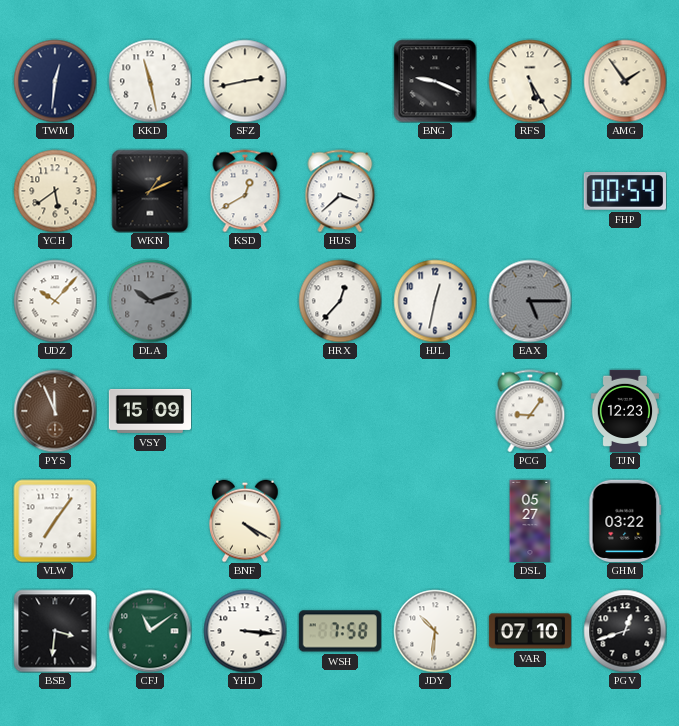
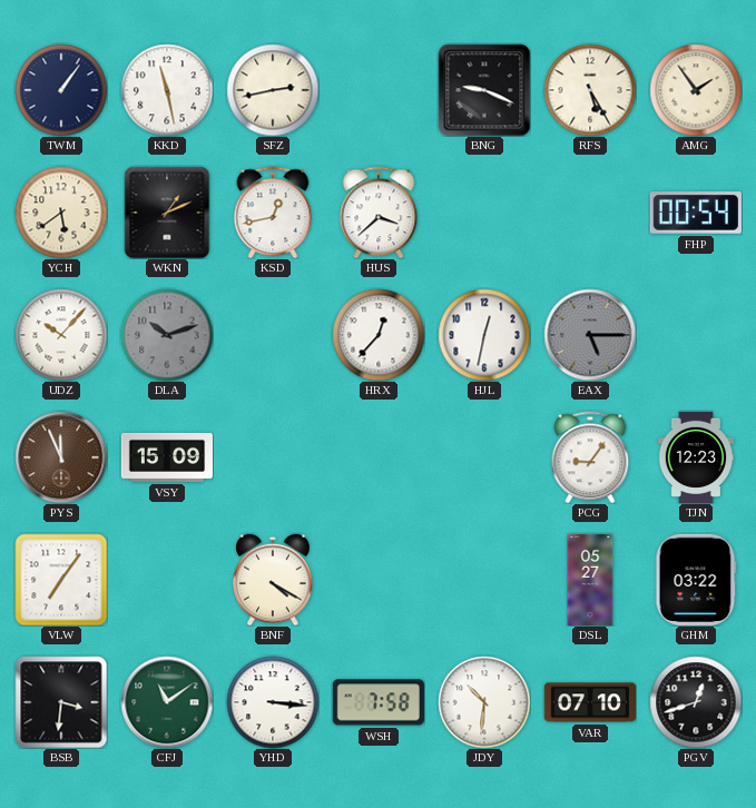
TWM: 12:31 -> 1:06
KSD: 12:40 -> 12:43
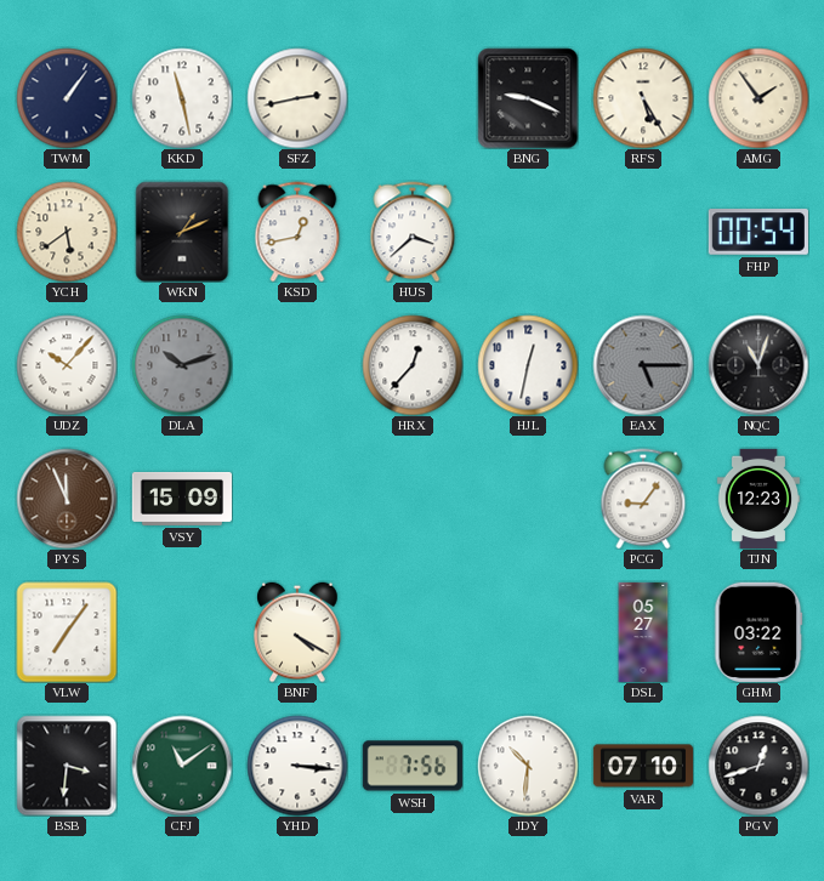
NQC: none -> 11:03
WSH: 7:58 -> 7:56
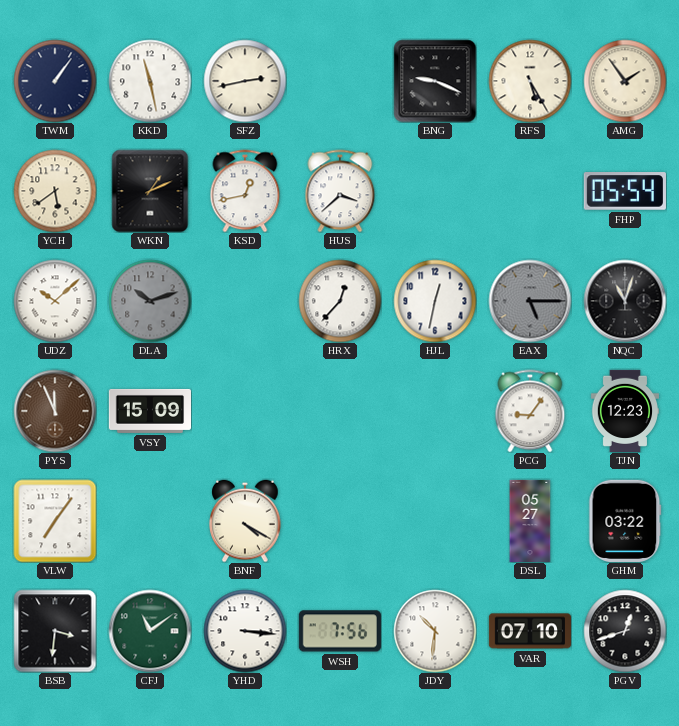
FHP: 00:54 -> 05:54
UDZ: 10:07 -> 10:08
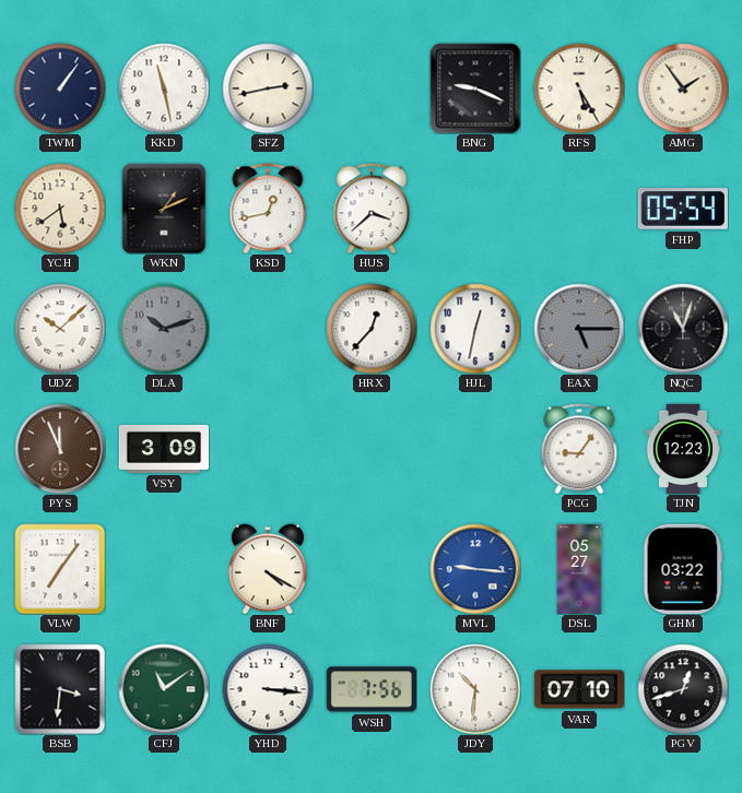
VSY: 15:09 -> 3:09
MVL: none -> 9:16
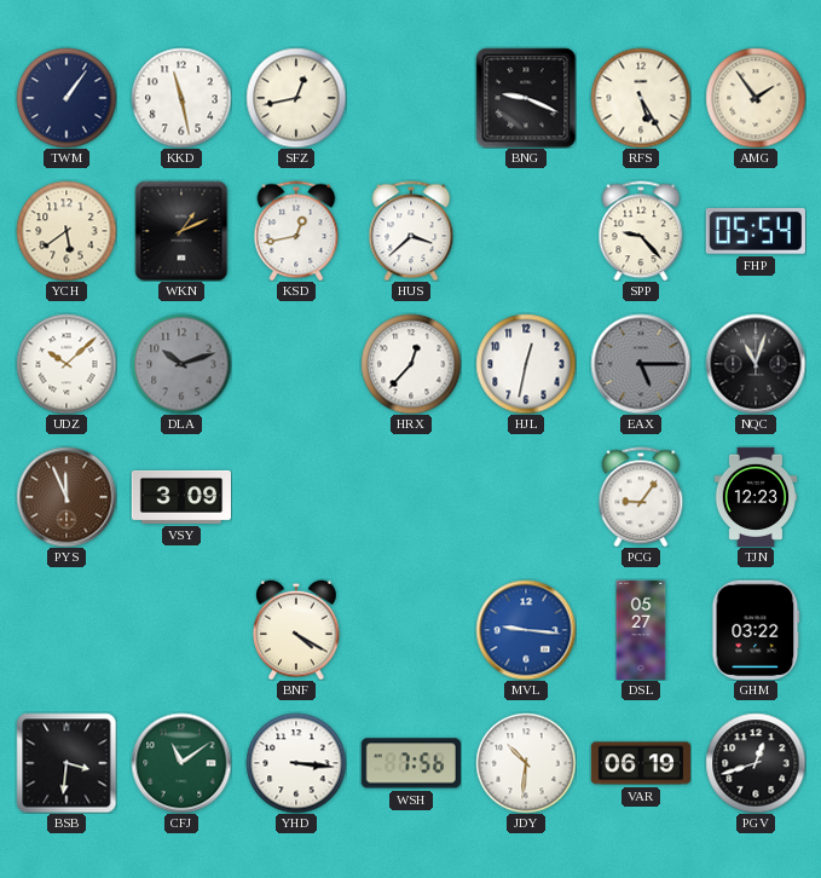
SFZ: 2:43 -> 12:43
SPP: none -> 9:23
VLW: 7:06 -> none
VAR: 07:10 -> 06:19
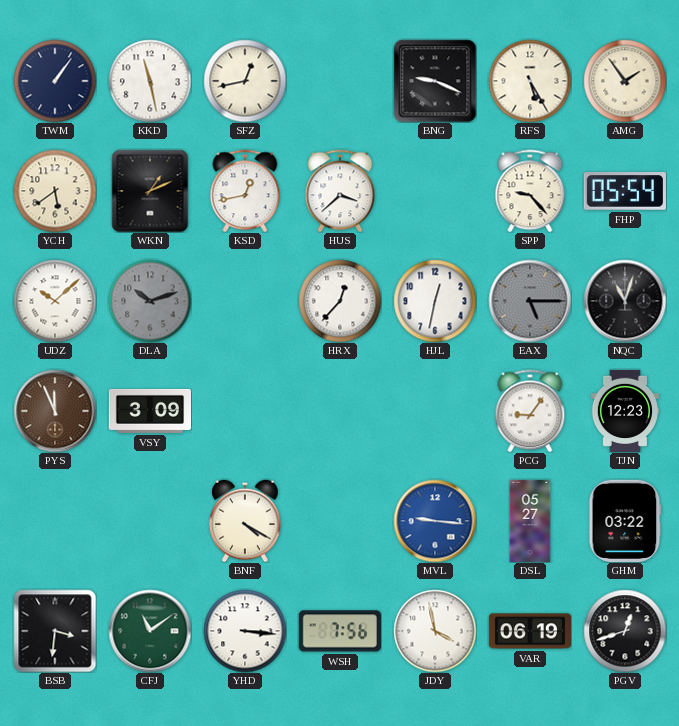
JDY: 10:31 -> 3:58
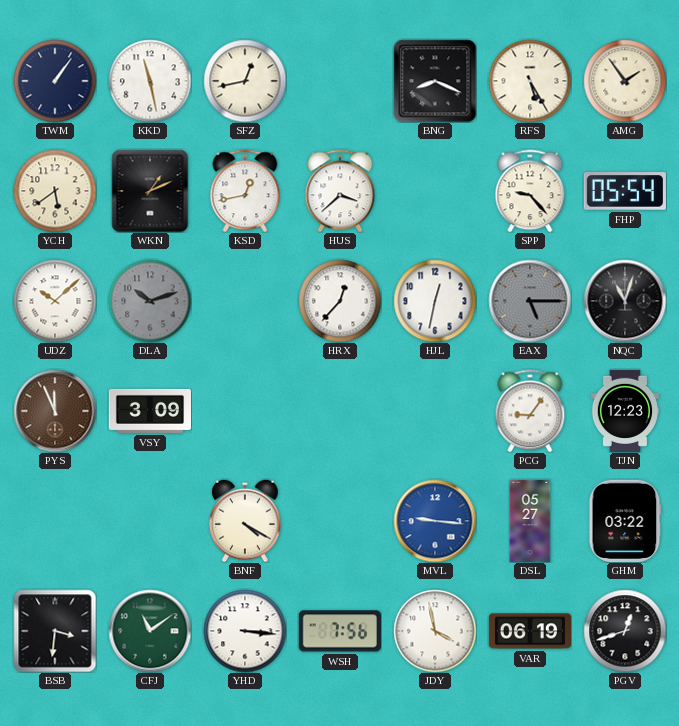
BNG: 9:19 -> 8:19
